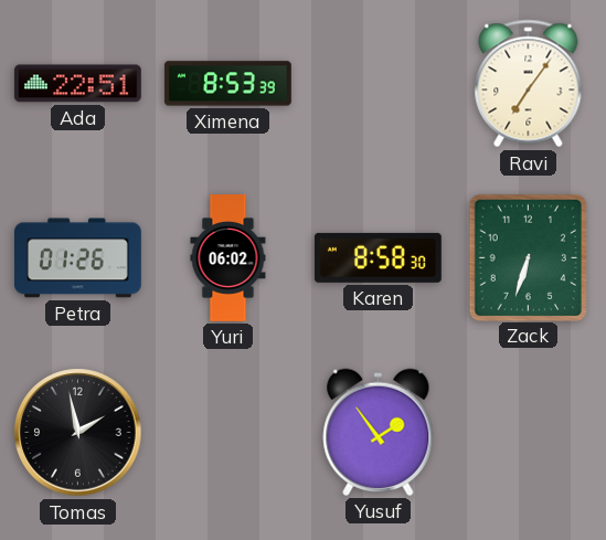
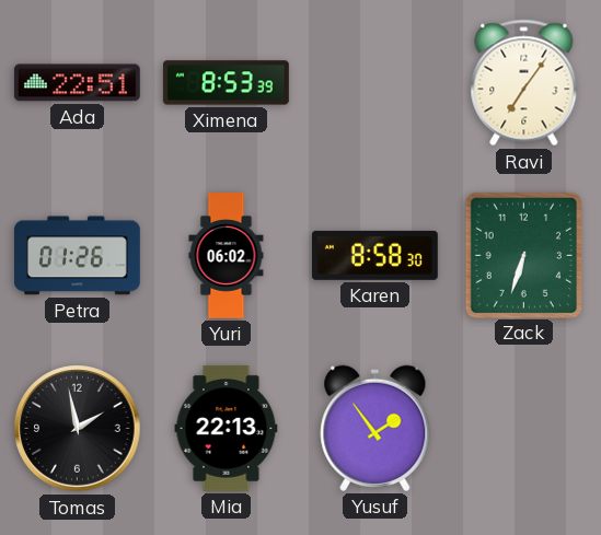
Mia: none -> 22:13
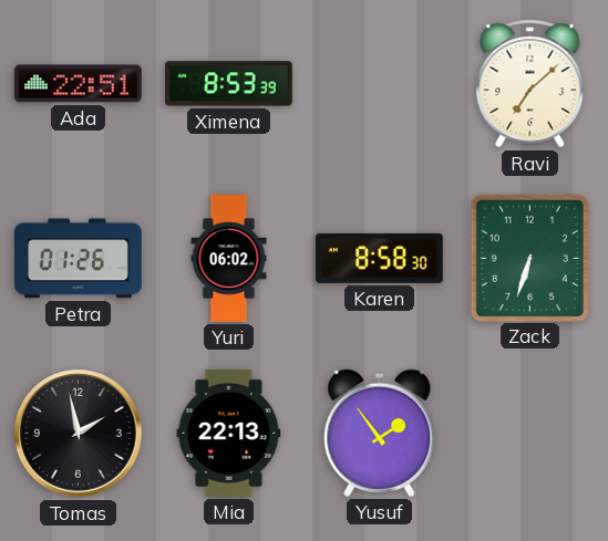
Ravi: 7:06 -> 7:08
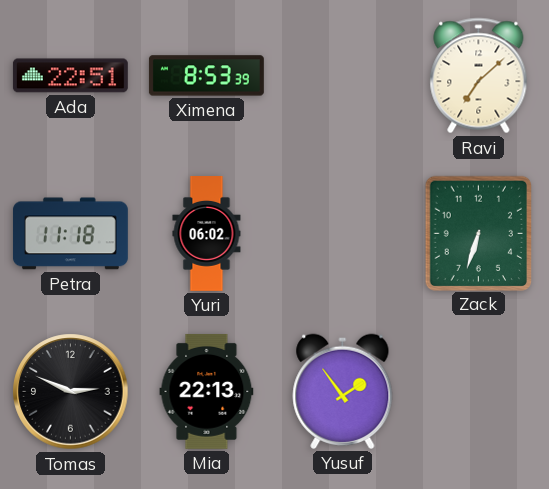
Petra: 01:26 -> 11:18
Karen: 8:58 -> none
Tomas: 1:58 -> 2:49
